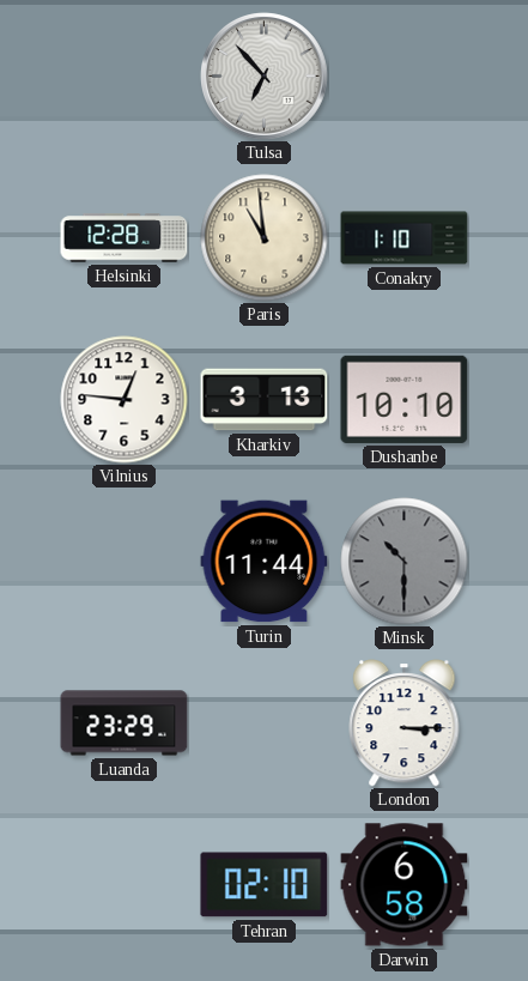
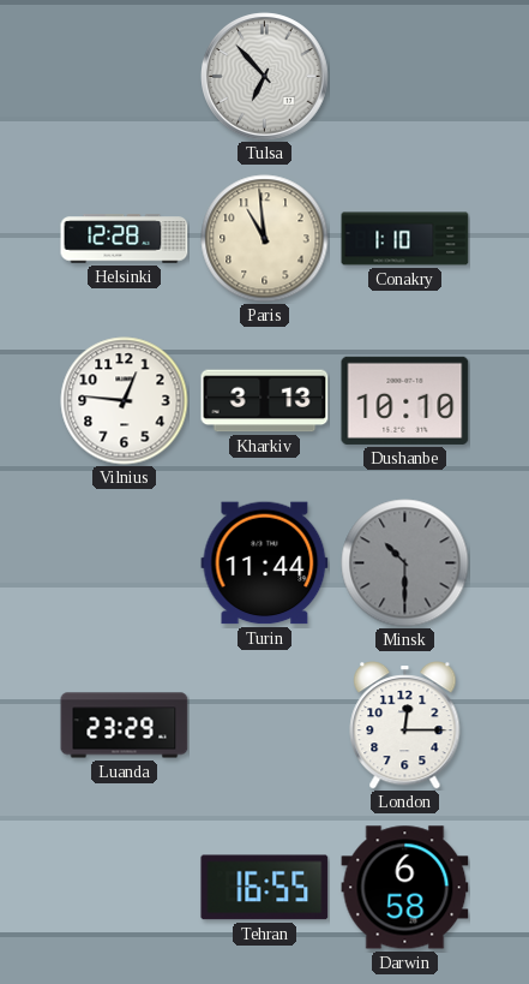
London: 3:15 -> 12:15
Tehran: 02:10 -> 16:55
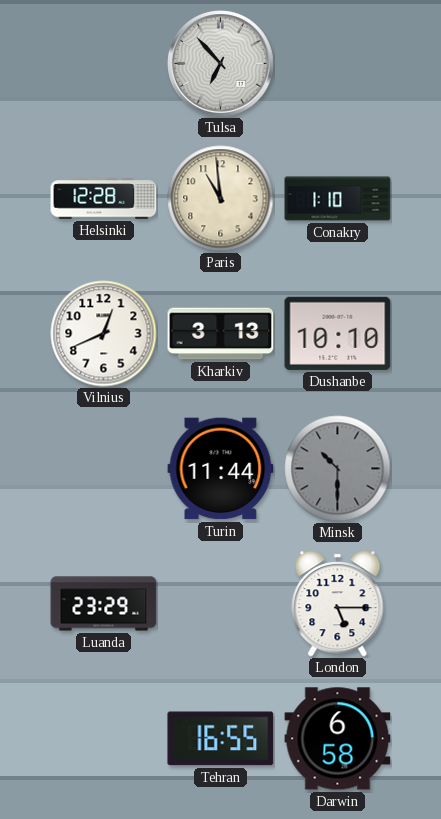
Vilnius: 12:46 -> 12:41
London: 12:15 -> 5:15
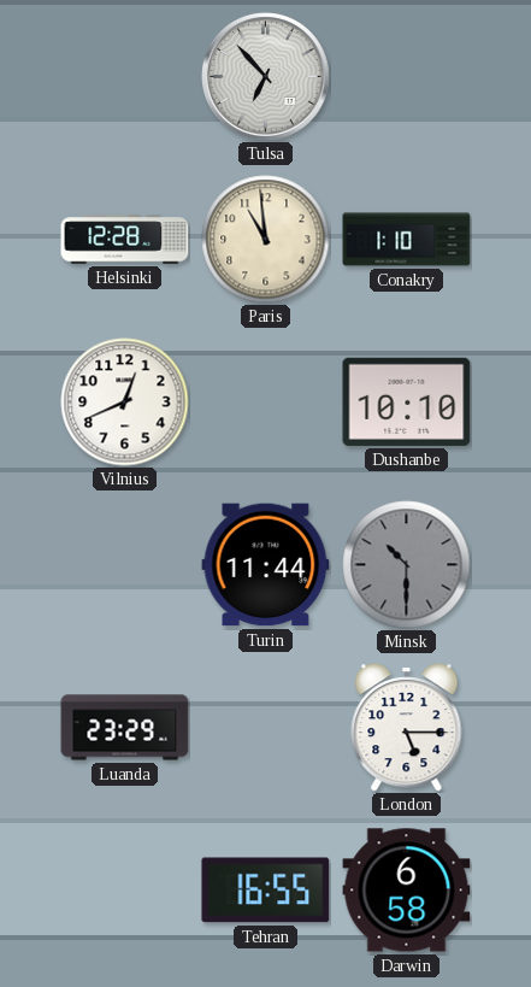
Kharkiv: 3:13 -> none
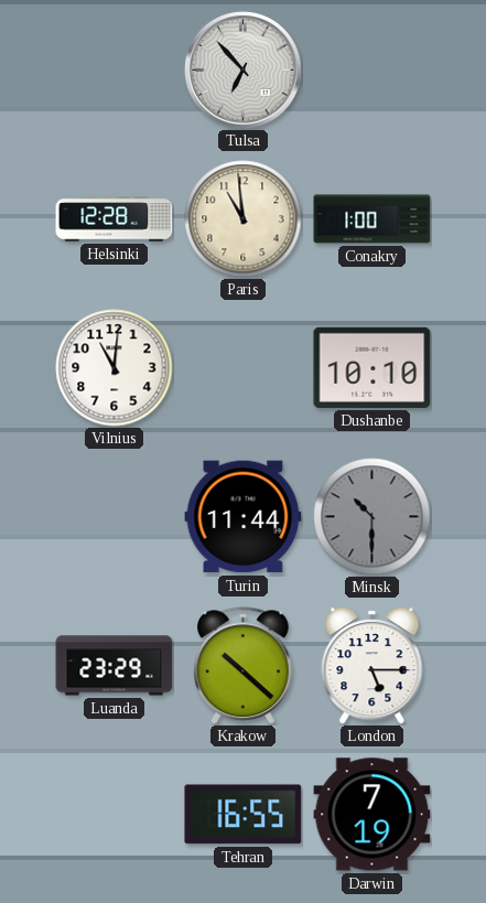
Conakry: 1:10 -> 1:00
Vilnius: 12:41 -> 11:01
Krakow: none -> 10:22
Darwin: 6:58 -> 7:19
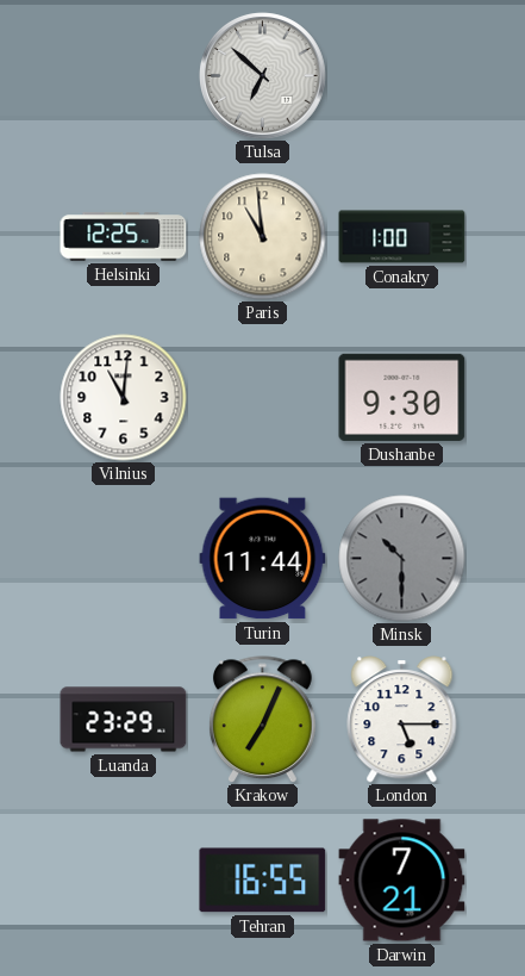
Tulsa: 6:53 -> 6:52
Helsinki: 12:28 -> 12:25
Dushanbe: 10:10 -> 9:30
Krakow: 10:22 -> 7:04
Darwin: 7:19 -> 7:21
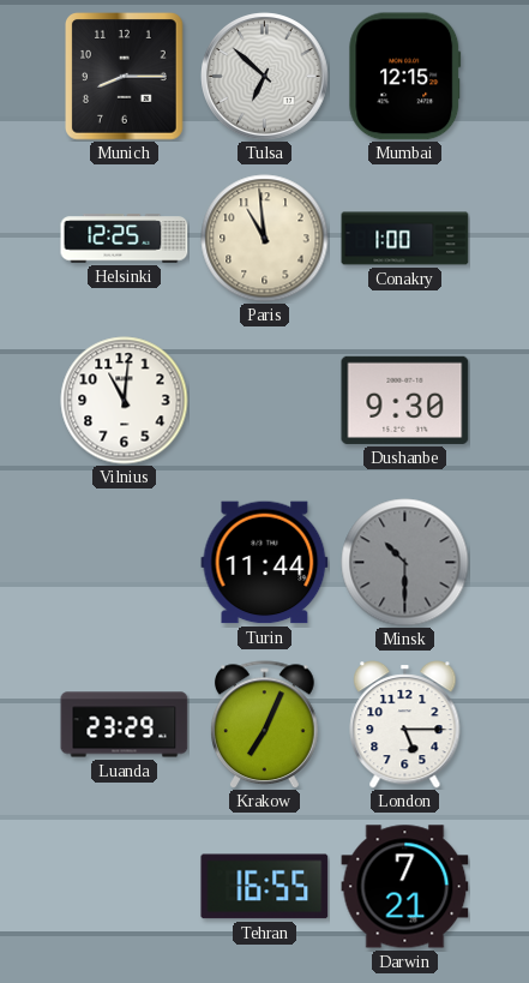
Munich: none -> 8:15
Mumbai: none -> 12:15
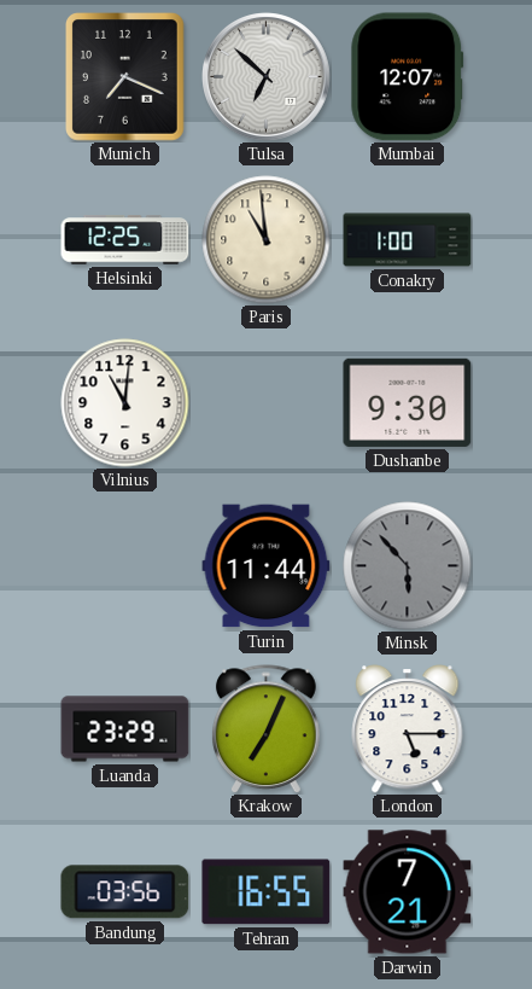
Munich: 8:15 -> 7:19
Mumbai: 12:15 -> 12:07
Minsk: 10:30 -> 5:53
Bandung: none -> 03:56
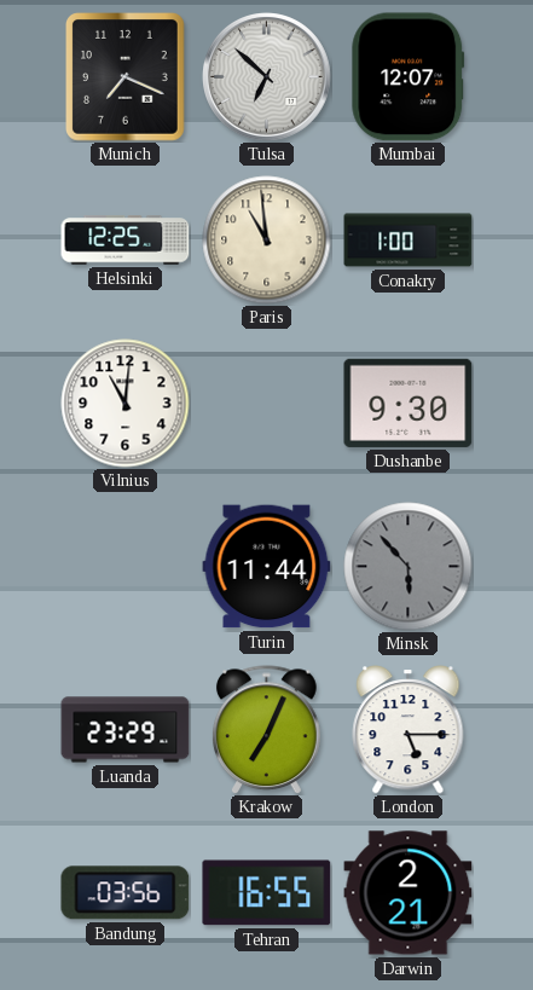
Darwin: 7:21 -> 2:21
